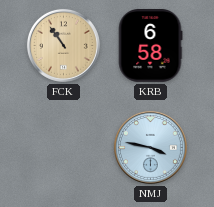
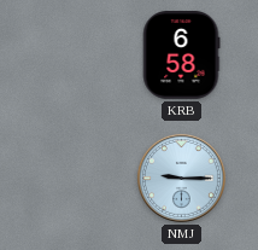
FCK: 10:54 -> none
NMJ: 3:47 -> 9:15
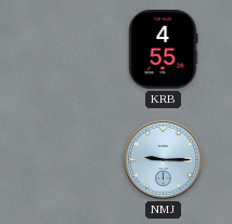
KRB: 6:58 -> 4:55
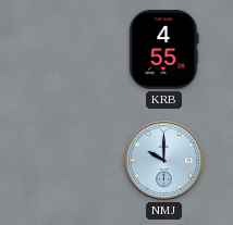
NMJ: 9:15 -> 10:00
